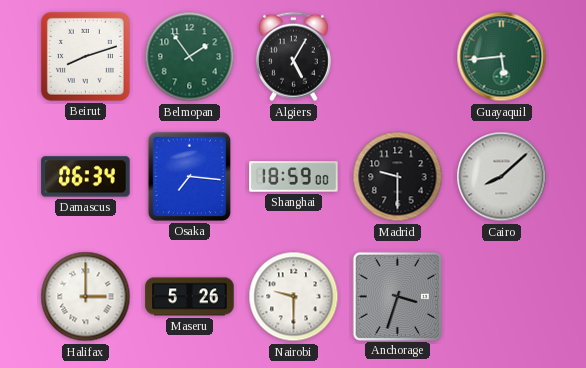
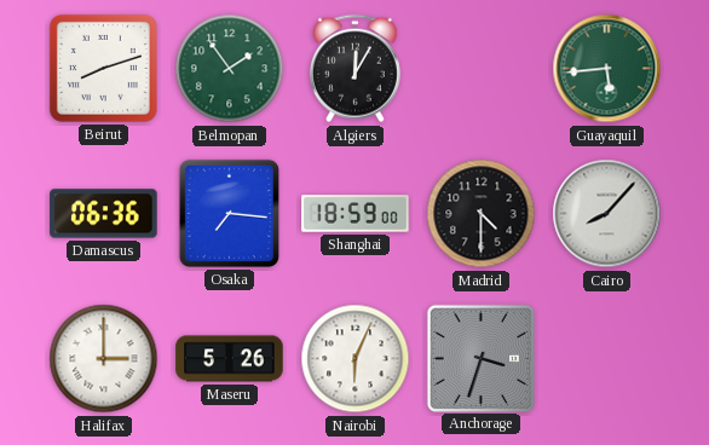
Algiers: 5:05 -> 12:05
Damascus: 06:34 -> 06:36
Madrid: 9:30 -> 4:30
Cairo: 8:08 -> 8:07
Nairobi: 9:30 -> 6:04
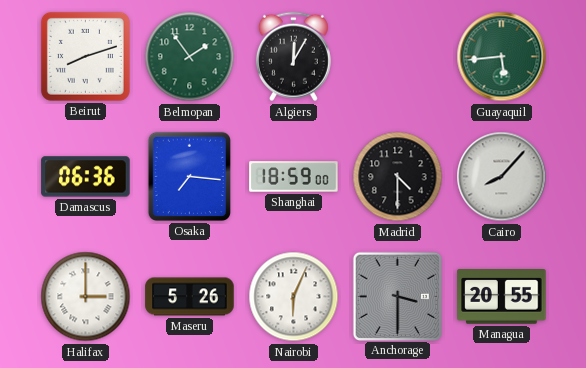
Anchorage: 3:33 -> 3:30
Managua: none -> 20:55
